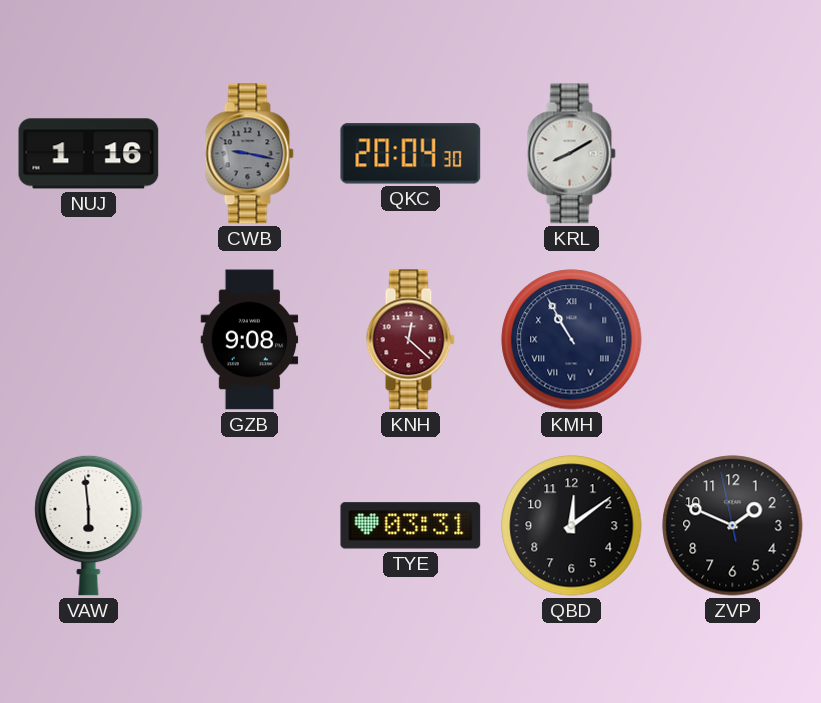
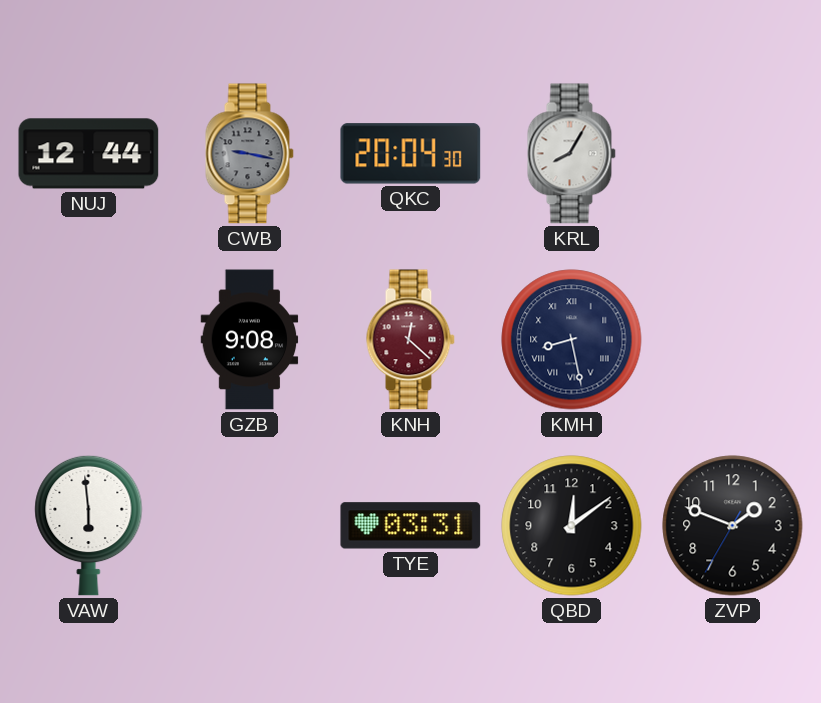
NUJ: 1:16 -> 12:44
KRL: 8:10 -> 8:05
KMH: 10:55 -> 8:28
ZVP: 1:48:58 -> 1:48:35
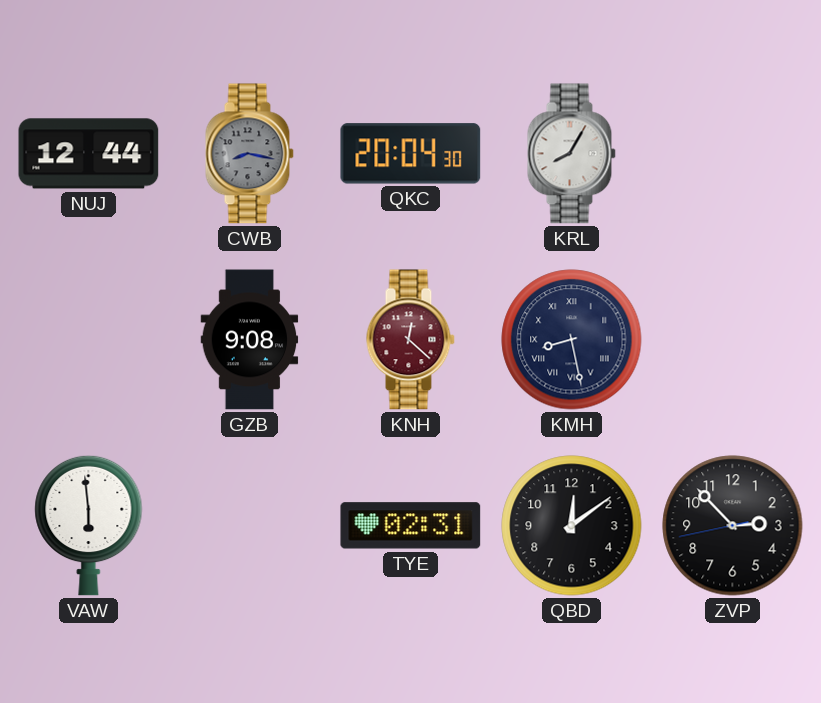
CWB: 9:17 -> 8:17
TYE: 03:31 -> 02:31
ZVP: 1:48 -> 2:52
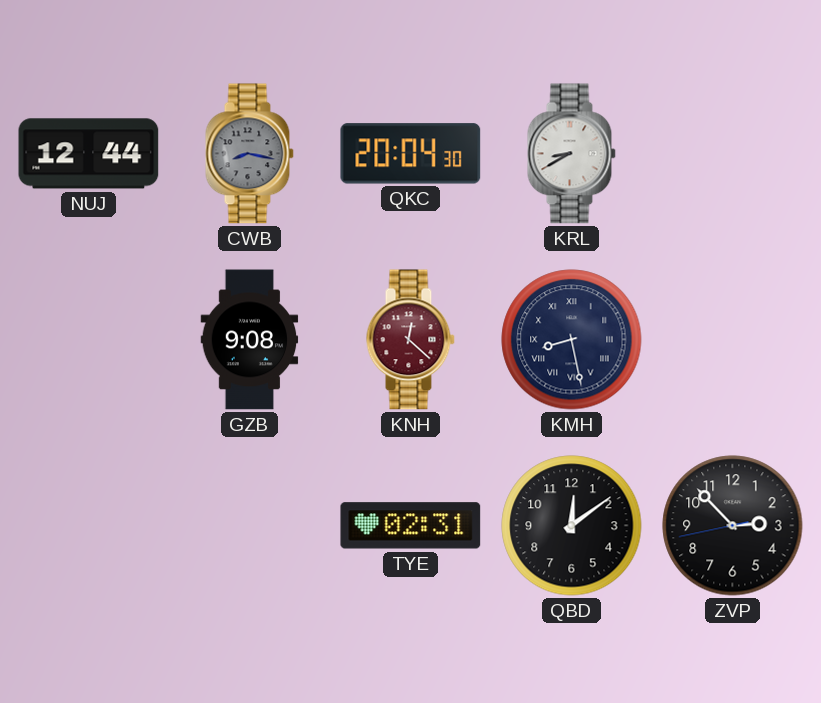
KRL: 8:05 -> 8:40
VAW: 5:59 -> none
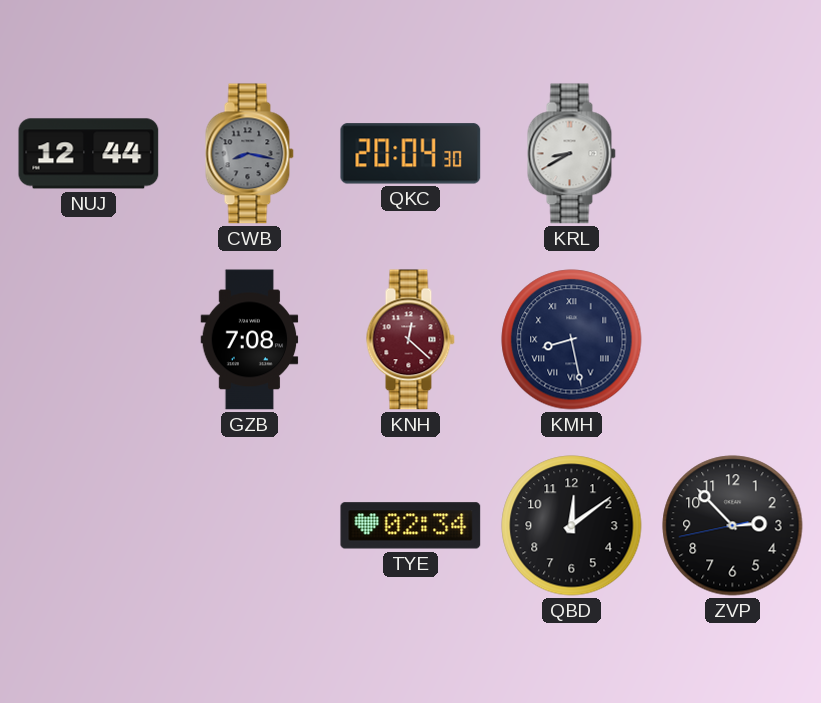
GZB: 9:08 -> 7:08
TYE: 02:31 -> 02:34
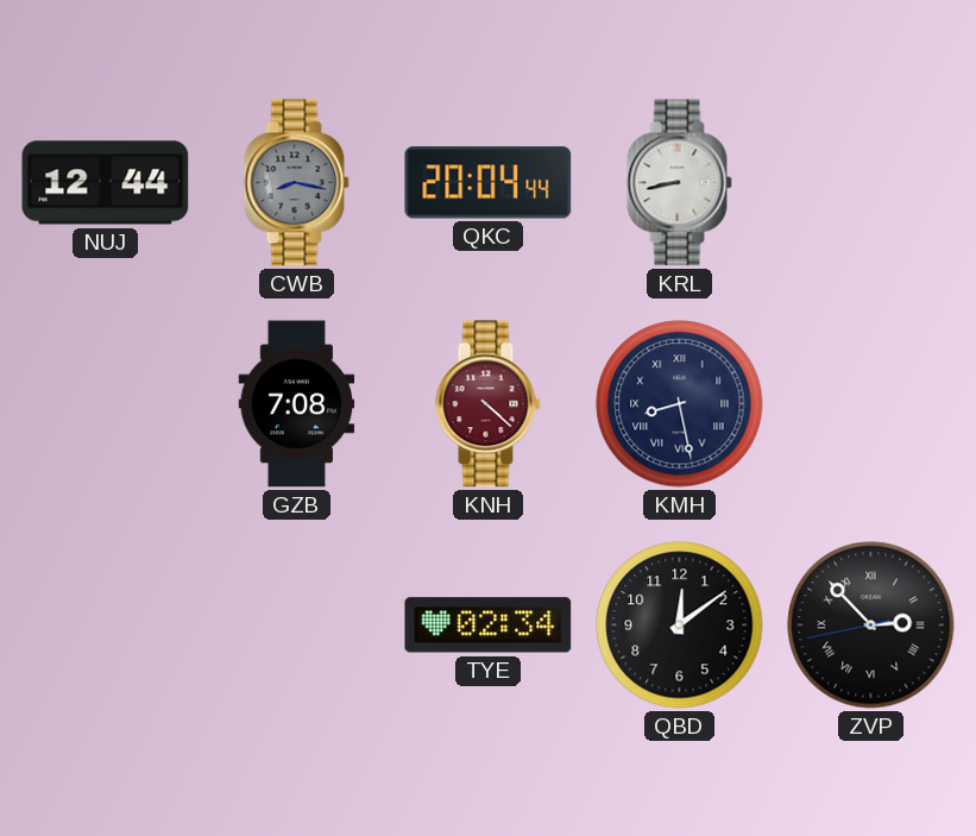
QKC: 20:04:30 -> 20:04:44
KRL: 8:40 -> 8:43
KNH: 12:22 -> 4:22
ZVP numerals: Arabic -> Roman
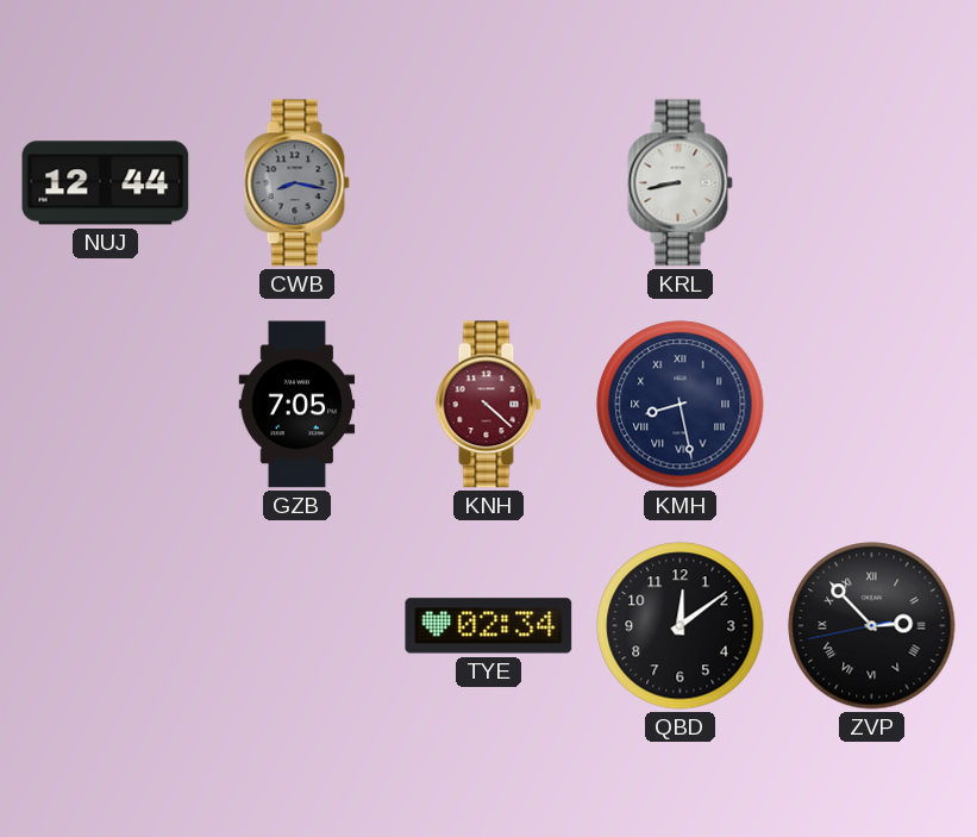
QKC: 20:04 -> none
GZB: 7:08 -> 7:05
